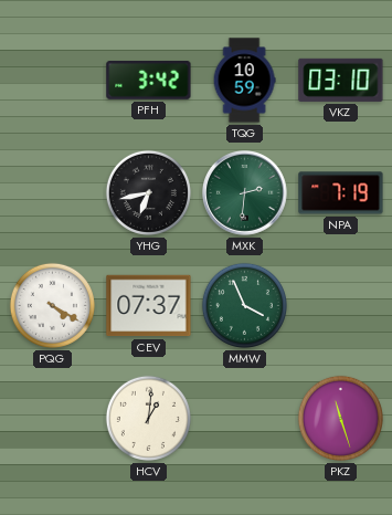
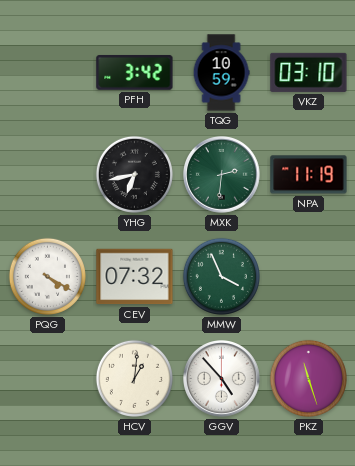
NPA: 7:19 -> 11:19
CEV: 07:37 -> 07:32
GGV: none -> 4:53
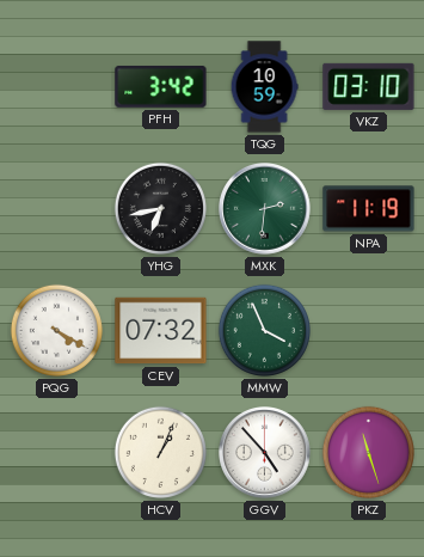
HCV: 1:01 -> 1:04
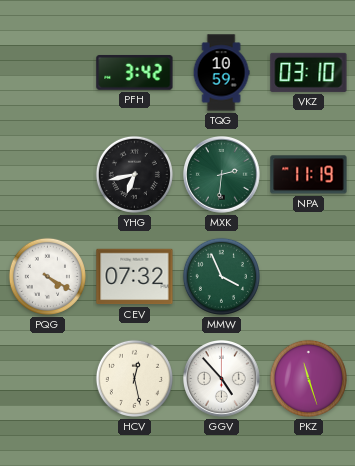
HCV: 1:04 -> 12:28
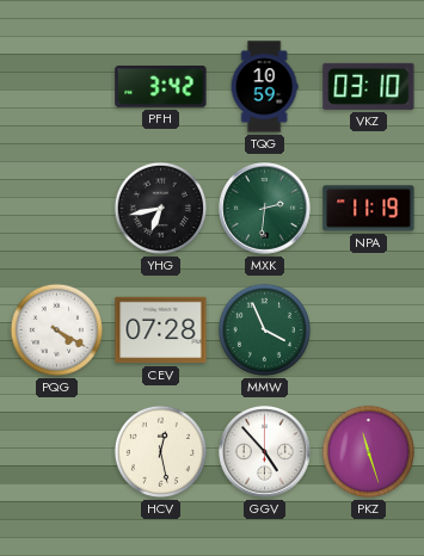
CEV: 07:32 -> 07:28
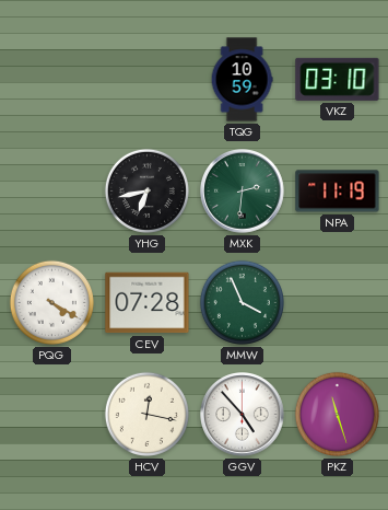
PFH: 3:42 -> none
HCV: 12:28 -> 12:17
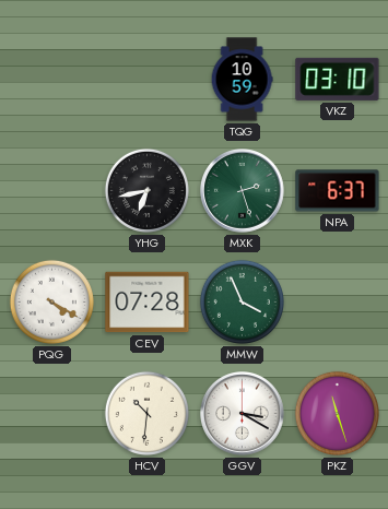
MXK: 2:31 -> 2:27
NPA: 11:19 -> 6:37
HCV: 12:17 -> 10:31
GGV: 4:53 -> 3:20
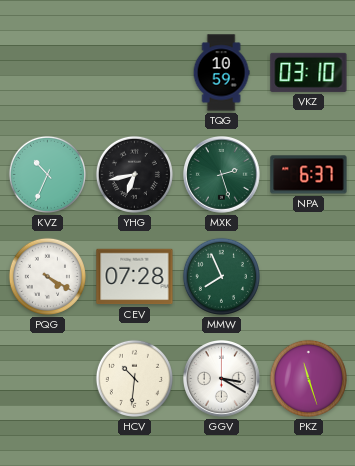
KVZ: none -> 10:34
MMW: 3:56 -> 7:56
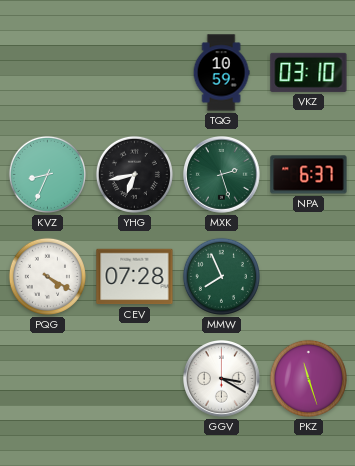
KVZ: 10:34 -> 8:34
HCV: 10:31 -> none
